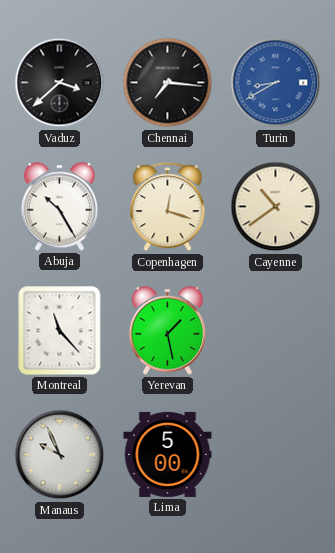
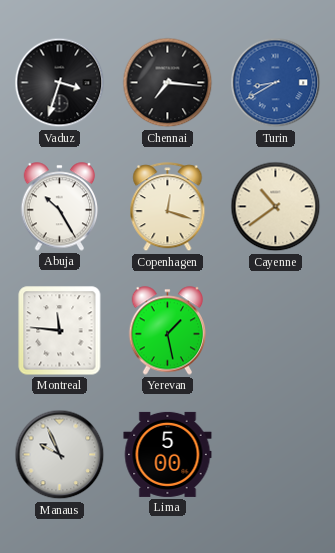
Vaduz: 3:38 -> 3:33
Montreal: 11:23 -> 11:46
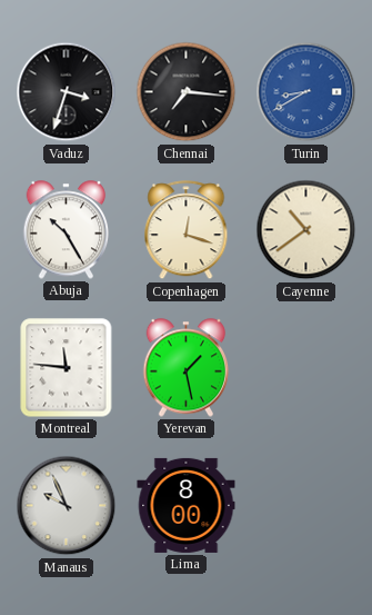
Lima: 5:00 -> 8:00
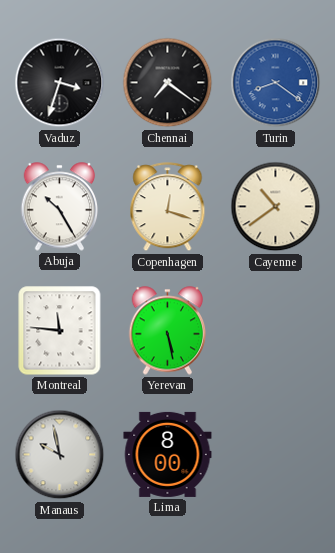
Chennai: 7:16 -> 7:21
Turin: 8:40 -> 8:21
Yerevan: 1:28 -> 5:28
Manaus: 9:56 -> 9:58
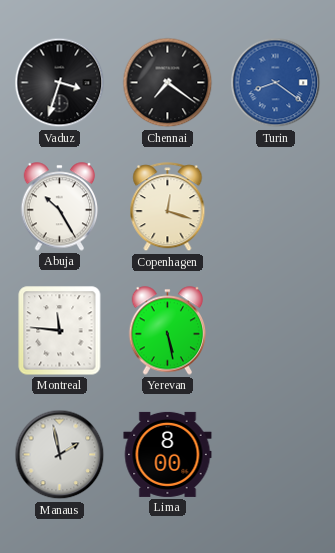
Cayenne: 10:39 -> none
Manaus: 9:58 -> 1:58
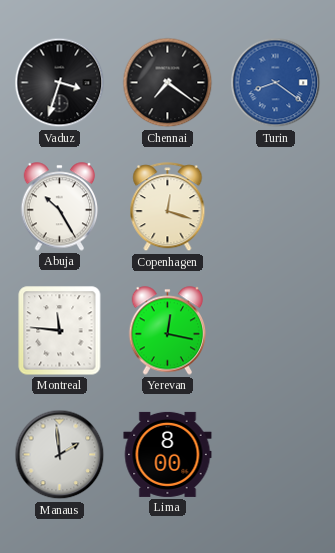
Yerevan: 5:28 -> 12:17
Manaus: 1:58 -> 1:59
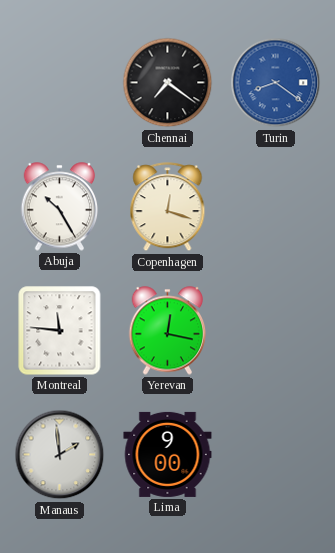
Vaduz: 3:33 -> none
Lima: 8:00 -> 9:00
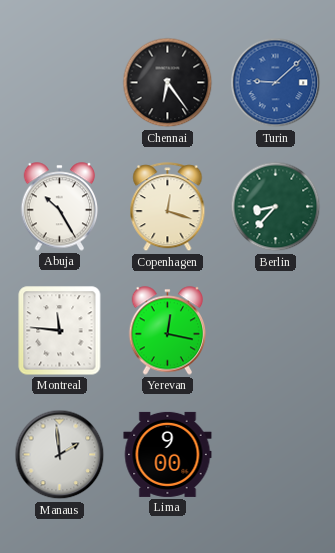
Chennai: 7:21 -> 6:24
Turin: 8:21 -> 9:08
Berlin: none -> 8:37
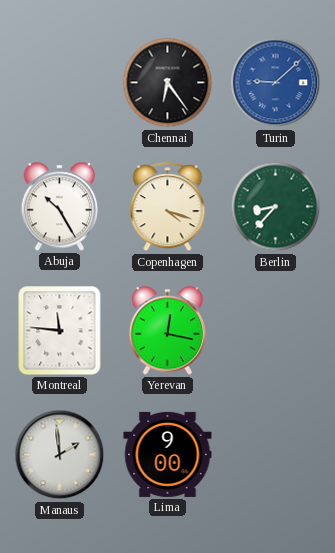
Copenhagen: 12:18 -> 4:18
